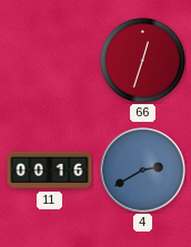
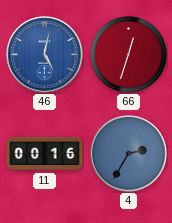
46: none -> 5:02
4: 2:40 -> 2:35
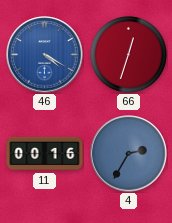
46: 5:02 -> 4:20
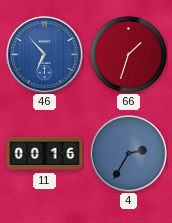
46: 4:20 -> 6:53
66: 12:33 -> 1:33
